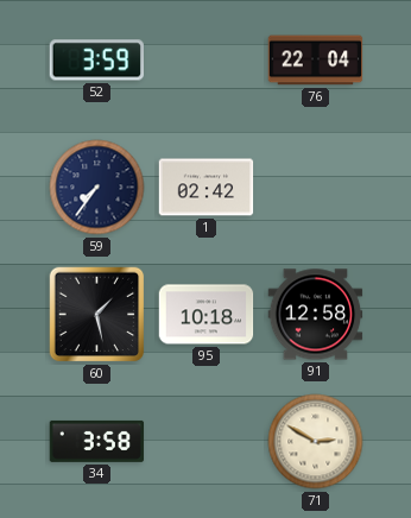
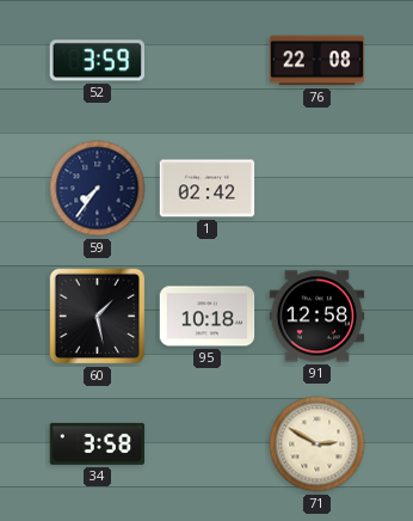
76: 22:04 -> 22:08
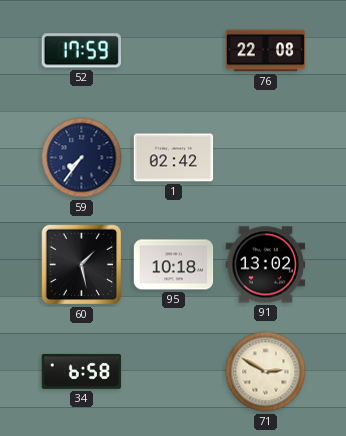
52: 3:59 -> 17:59
91: 12:58 -> 13:02
34: 3:58 -> 6:58
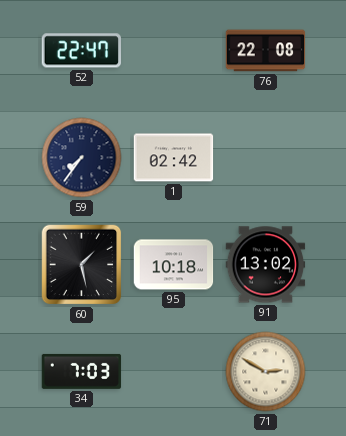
52: 17:59 -> 22:47
34: 6:58 -> 7:03
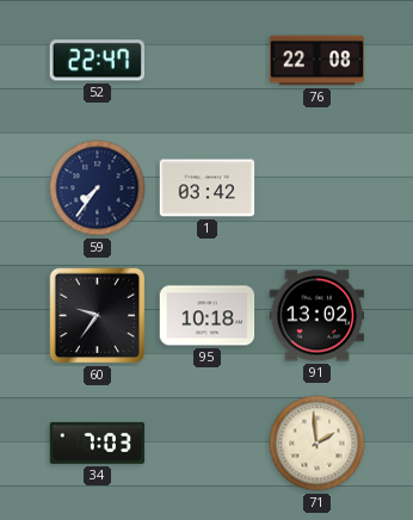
1: 02:42 -> 03:42
60: 1:28 -> 9:36
71: 2:50 -> 1:59
